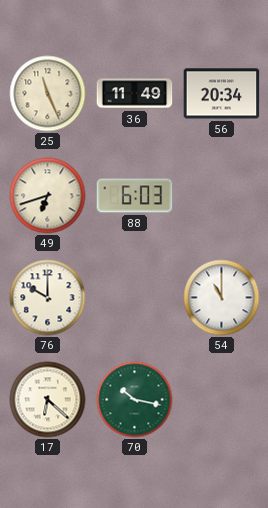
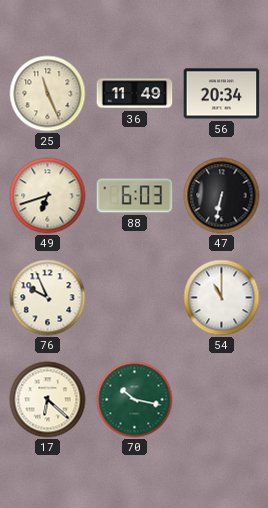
47: none -> 6:32
76: 10:00 -> 9:56
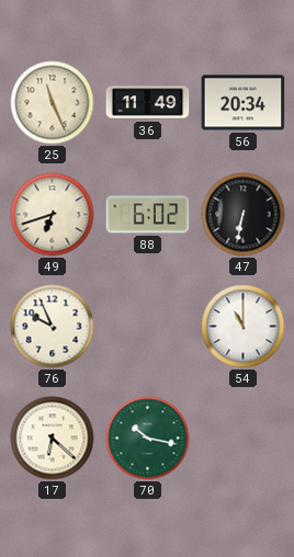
88: 6:03 -> 6:02
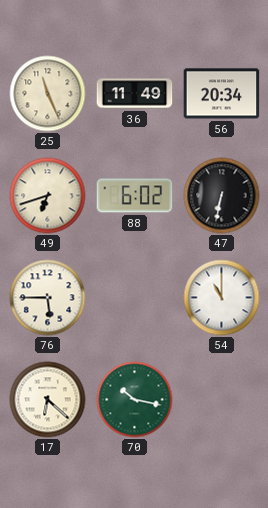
76: 9:56 -> 5:45
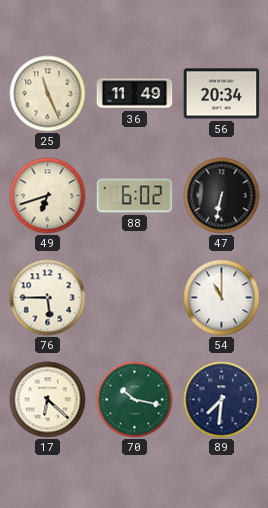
89: none -> 7:31
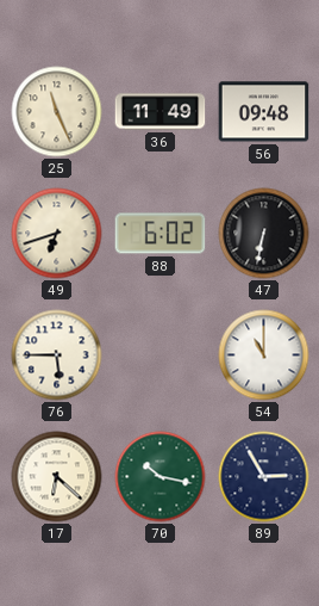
56: 20:34 -> 09:48
89: 7:31 -> 2:55
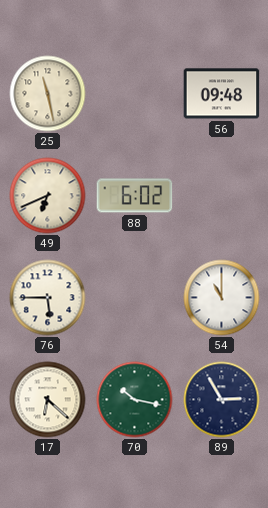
25: 11:26 -> 11:28
36: 11:49 -> none
49: 6:42 -> 6:41
47: 6:32 -> none
